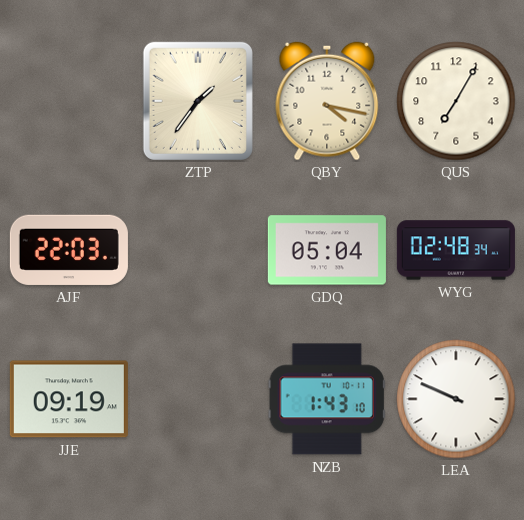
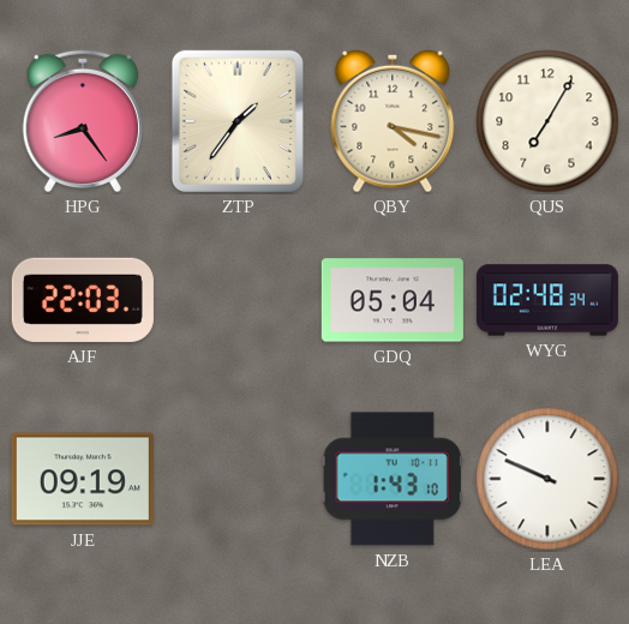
HPG: none -> 8:24
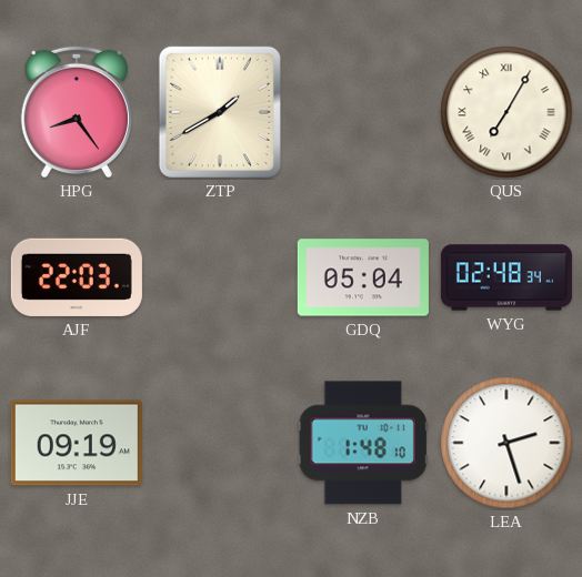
ZTP: 1:36 -> 1:40
QBY: 4:17 -> none
QUS numerals: Arabic -> Roman
NZB: 1:43 -> 1:48
LEA: 9:49 -> 2:27
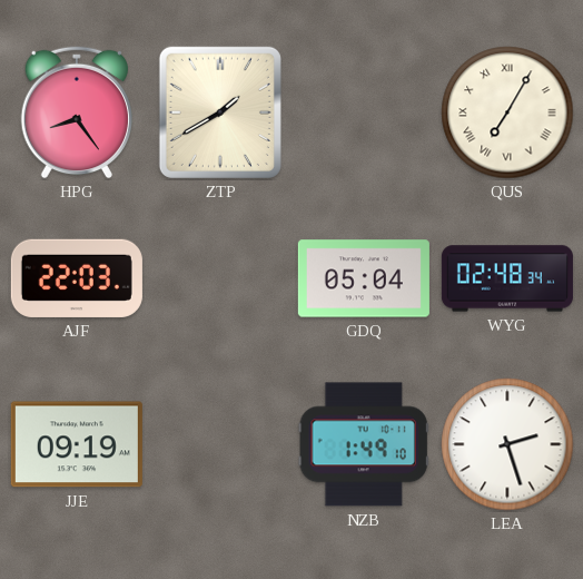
NZB: 1:48 -> 1:49
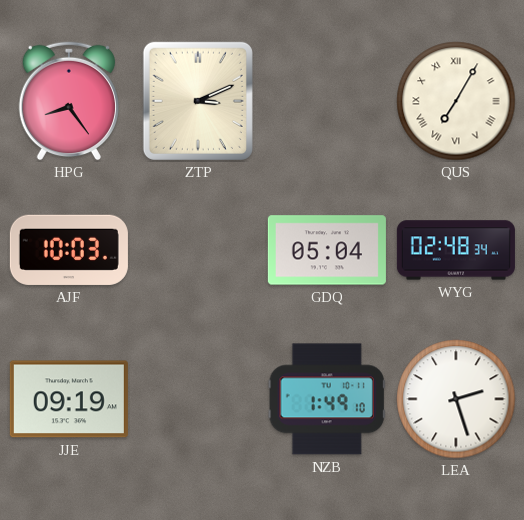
ZTP: 1:40 -> 3:11
AJF: 22:03 -> 10:03
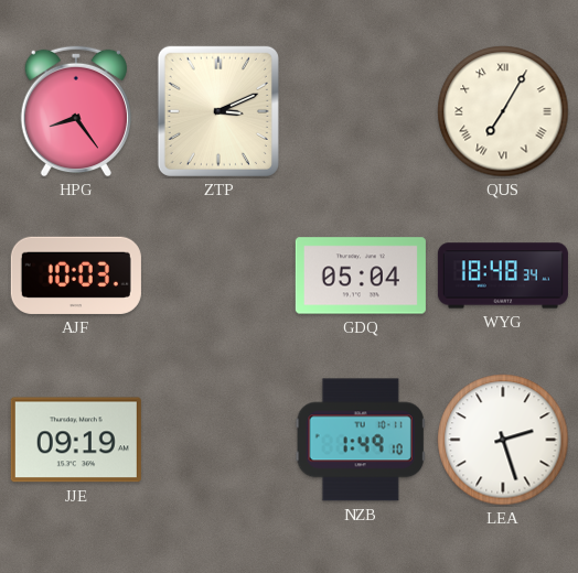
WYG: 02:48 -> 18:48
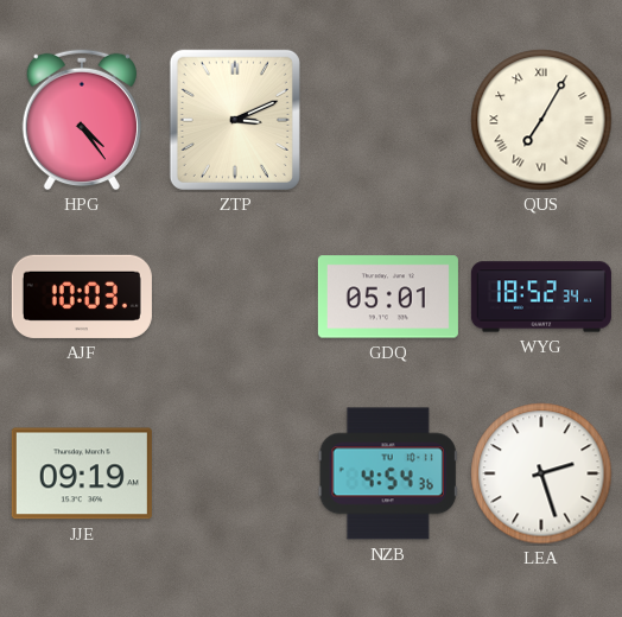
HPG: 8:24 -> 4:24
GDQ: 05:04 -> 05:01
WYG: 18:48 -> 18:52
NZB: 1:49 -> 4:54
